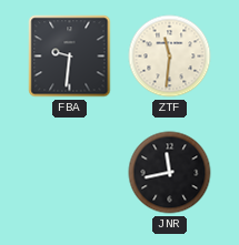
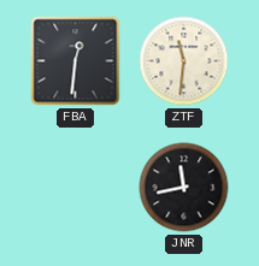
FBA: 9:31 -> 12:31
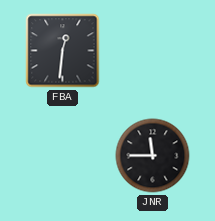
ZTF: 11:31 -> none
JNR: 11:43 -> 11:45
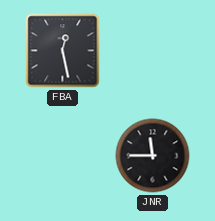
FBA: 12:31 -> 12:28
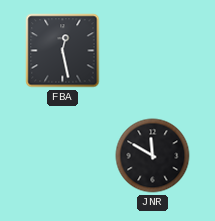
JNR: 11:45 -> 11:50
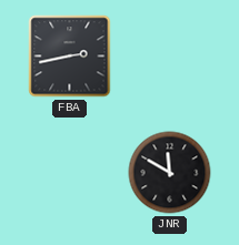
FBA: 12:28 -> 2:43
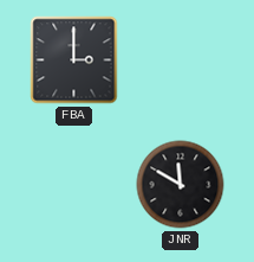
FBA: 2:43 -> 3:00
